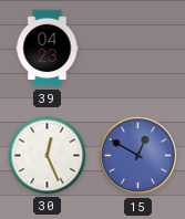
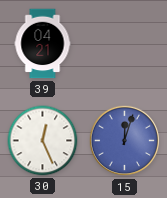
39: 04:23 -> 04:21
15: 12:50 -> 12:03
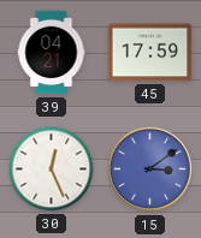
45: none -> 17:59
15: 12:03 -> 3:09
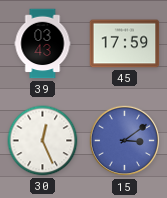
39: 04:21 -> 03:43
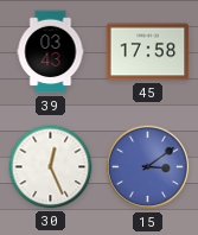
45: 17:59 -> 17:58
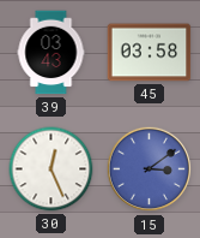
45: 17:58 -> 03:58
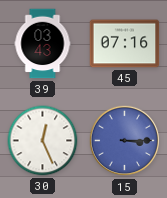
45: 03:58 -> 07:16
15: 3:09 -> 3:15
